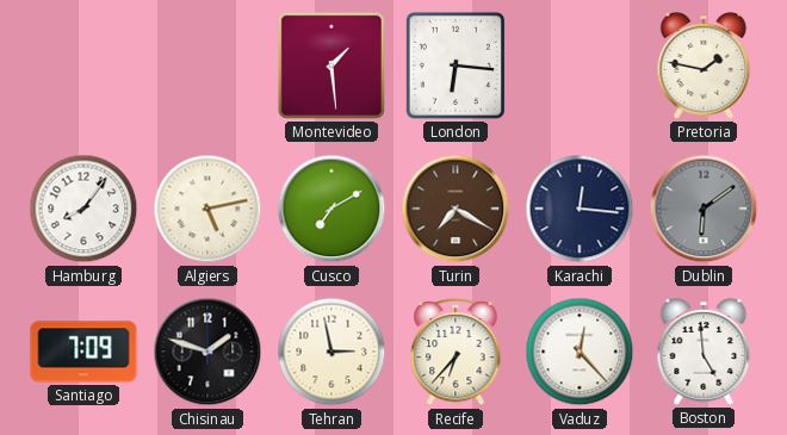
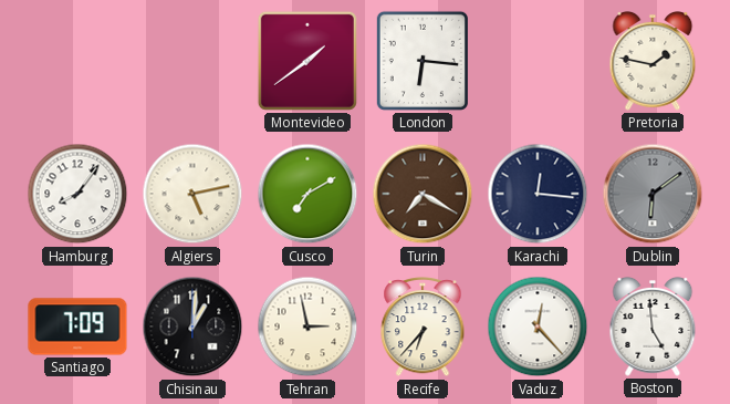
Montevideo: 1:29 -> 1:39
Chisinau: 1:48 -> 1:01
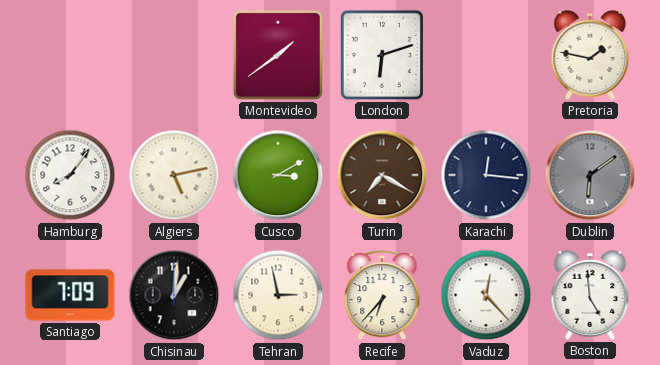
London: 6:16 -> 6:12
Cusco: 7:10 -> 3:10
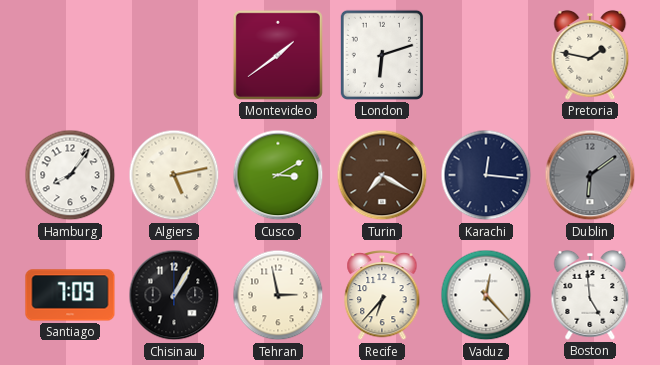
Chisinau: 1:01 -> 1:05
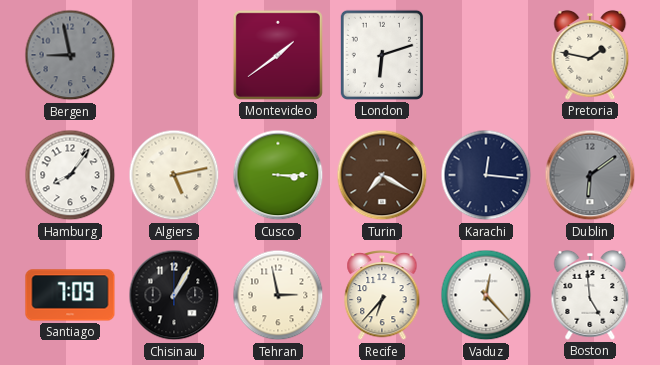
Bergen: none -> 8:58
Cusco: 3:10 -> 3:15
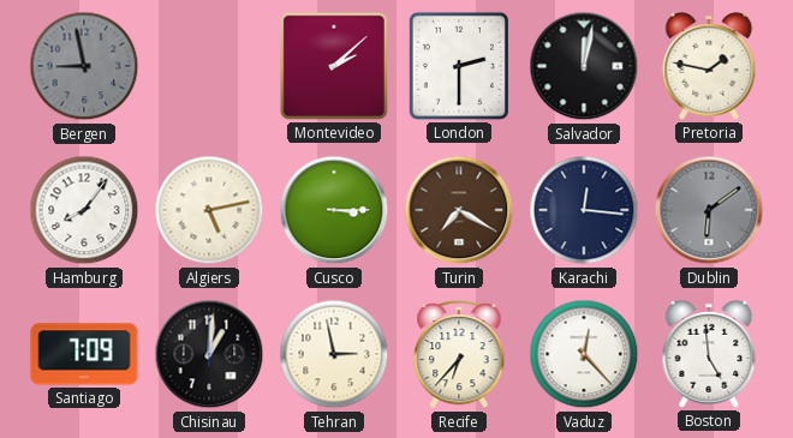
Montevideo: 1:39 -> 2:08
London: 6:12 -> 2:30
Salvador: none -> 12:02
Chisinau: 1:05 -> 1:01
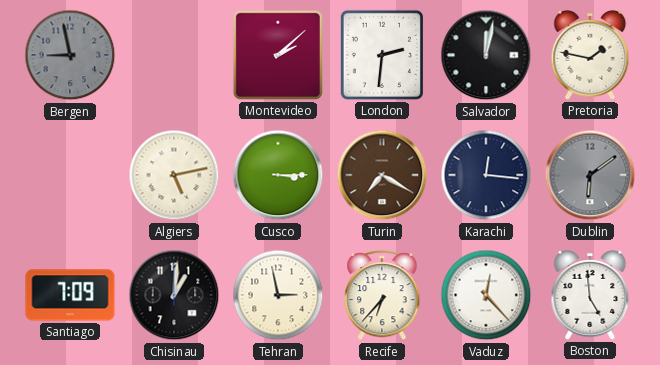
London: 2:30 -> 2:31
Hamburg: 8:06 -> none
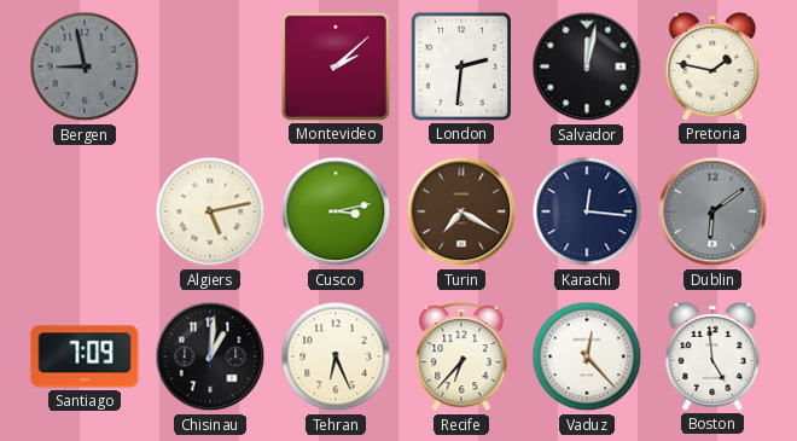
Cusco: 3:15 -> 3:13
Tehran: 2:58 -> 6:26
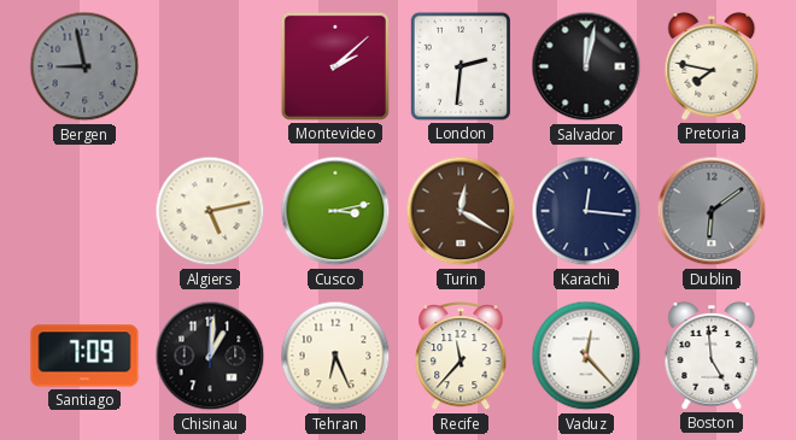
Pretoria: 1:47 -> 7:47
Turin: 7:20 -> 12:20
Recife: 6:37 -> 11:37
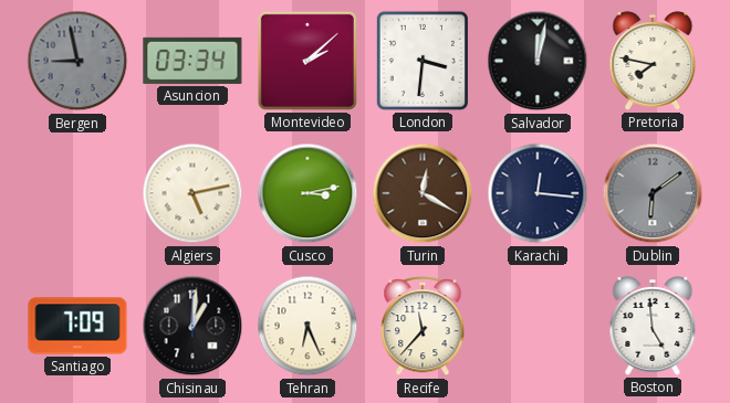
Asuncion: none -> 03:34
London: 2:31 -> 3:31
Vaduz: 12:23 -> none
